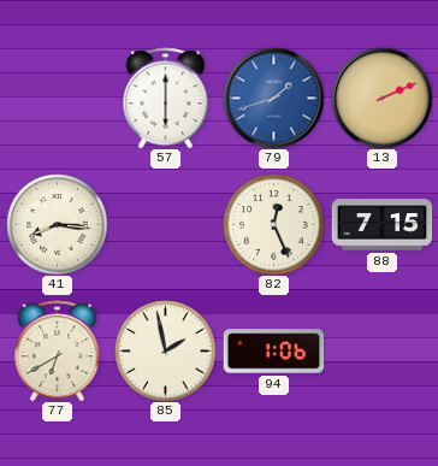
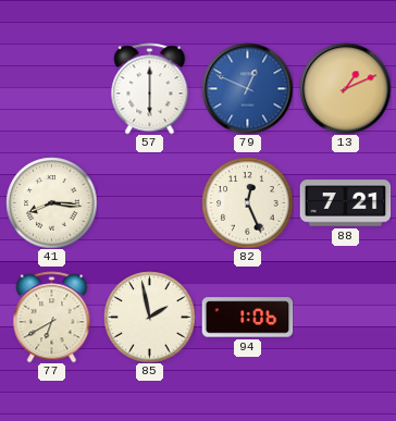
79: 1:42 -> 12:49
13: 2:11 -> 1:11
88: 7:15 -> 7:21
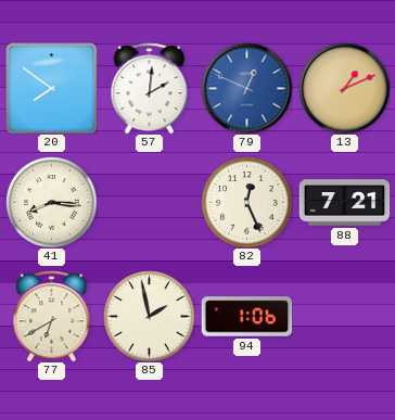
20: none -> 7:51
57: 6:00 -> 2:01
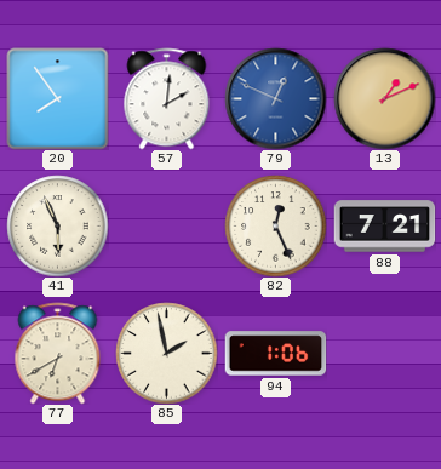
20: 7:51 -> 7:54
41: 8:16 -> 5:56
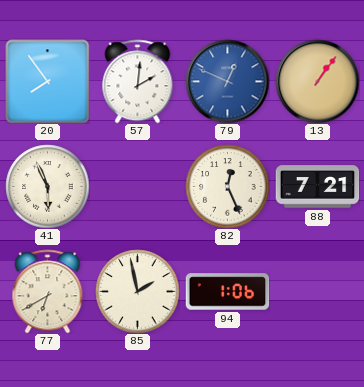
13: 1:11 -> 1:06
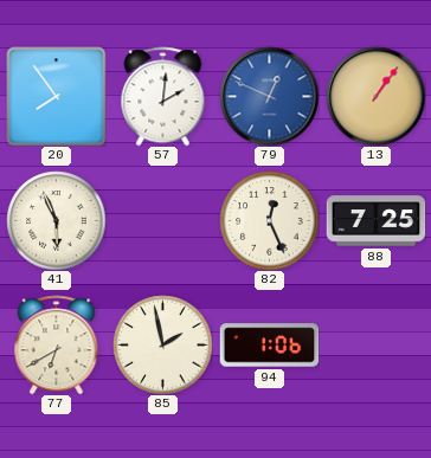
88: 7:21 -> 7:25
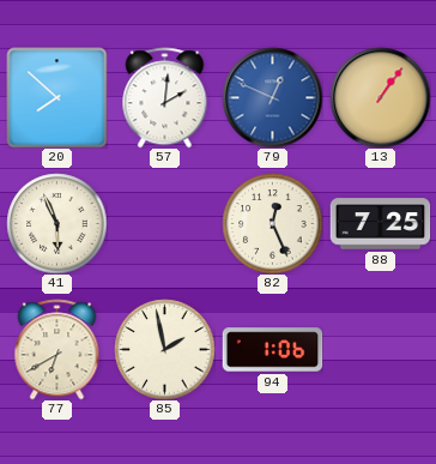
20: 7:54 -> 7:52
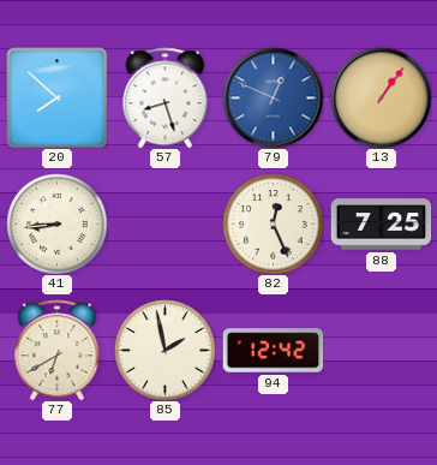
57: 2:01 -> 8:27
41: 5:56 -> 8:44
94: 1:06 -> 12:42
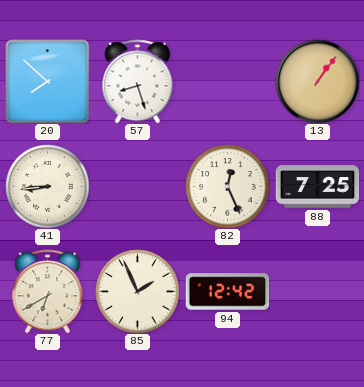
79: 12:49 -> none
85: 1:58 -> 1:56
